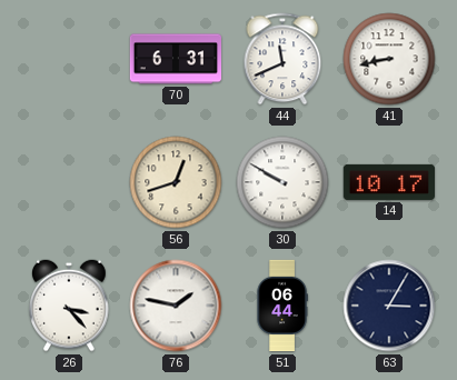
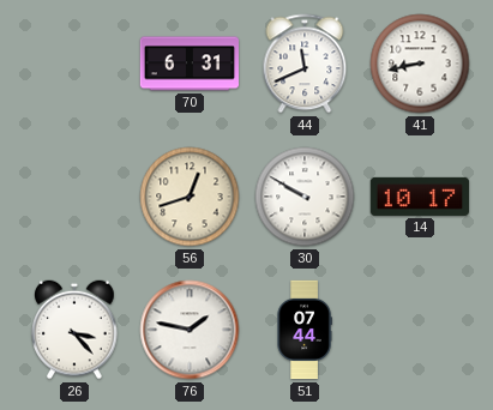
51: 06:44 -> 07:44
63: 3:05 -> none
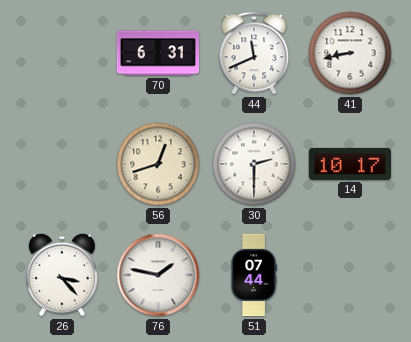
30: 9:50 -> 2:30
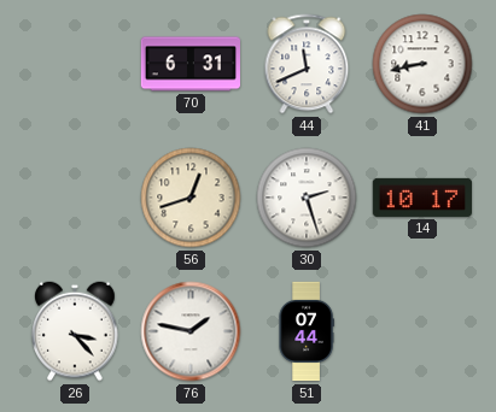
30: 2:30 -> 2:27
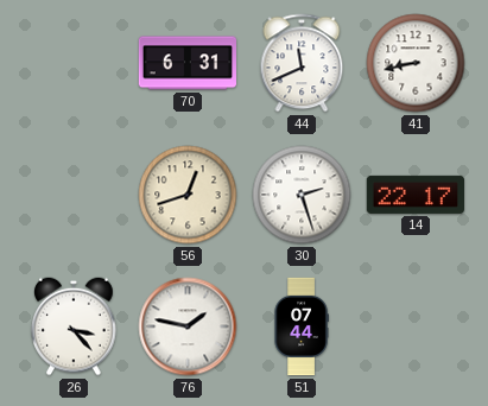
14: 10:17 -> 22:17
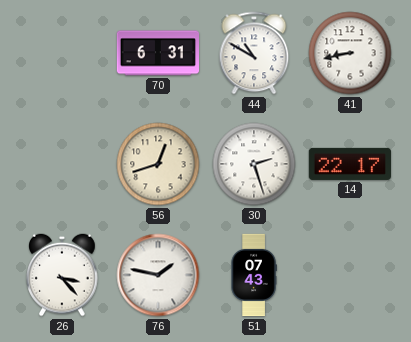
44: 11:41 -> 10:50
51: 07:44 -> 07:43
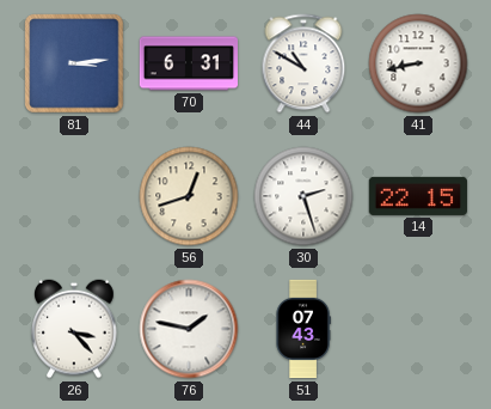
81: none -> 3:14
14: 22:17 -> 22:15
